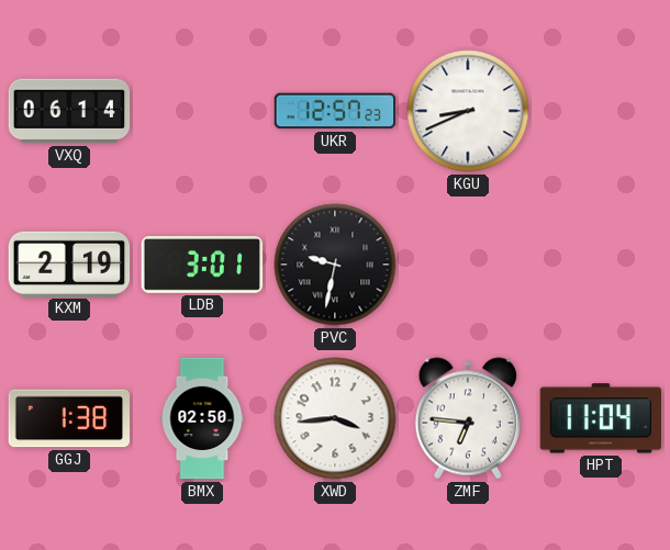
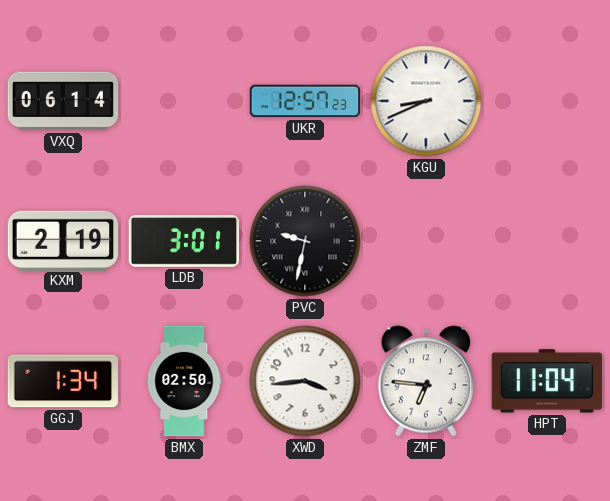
GGJ: 1:38 -> 1:34
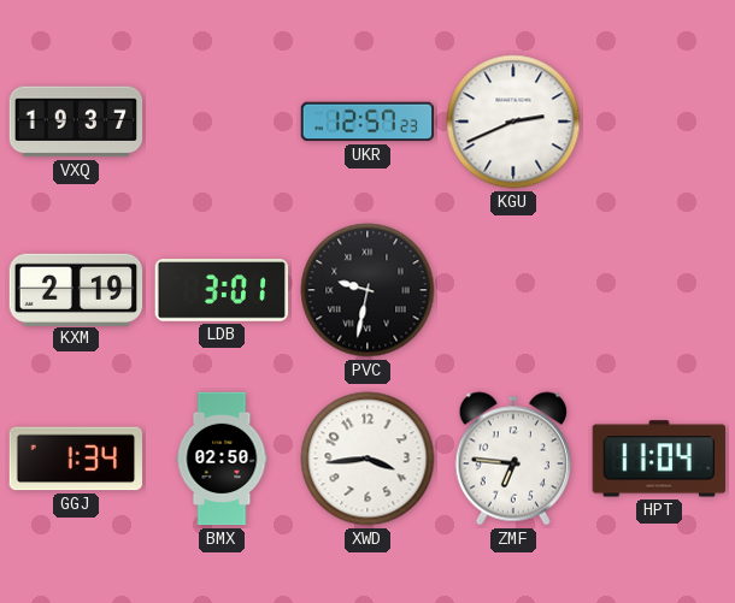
VXQ: 06:14 -> 19:37
KGU: 8:41 -> 2:41
